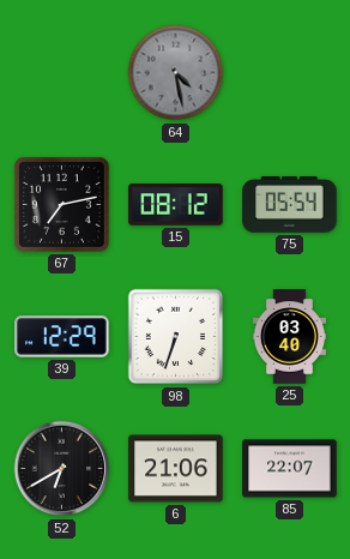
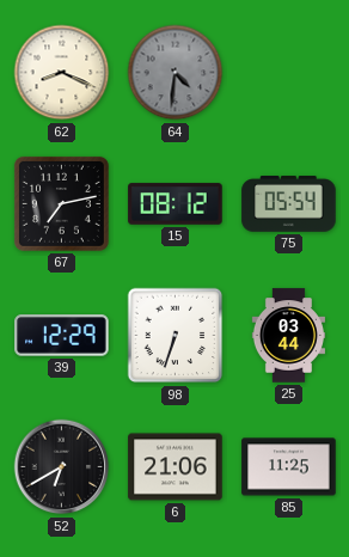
62: none -> 8:19
64: 4:28 -> 4:31
25: 03:40 -> 03:44
85: 22:07 -> 11:25
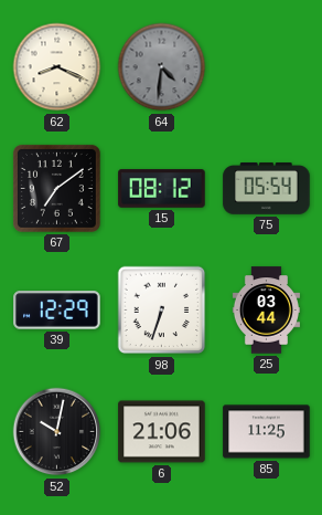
67: 7:13 -> 7:09
52: 6:40 -> 10:02
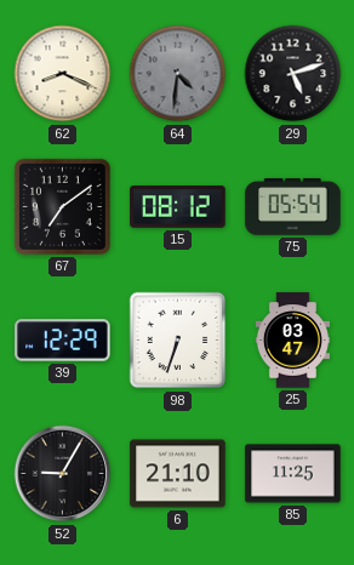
29: none -> 5:12
25: 03:44 -> 03:47
52: 10:02 -> 9:05
6: 21:06 -> 21:10
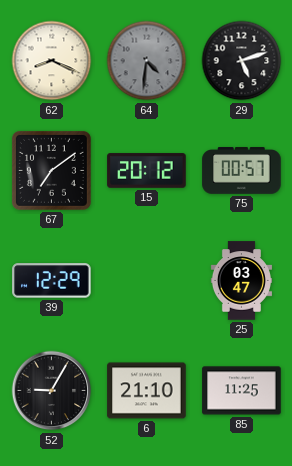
15: 08:12 -> 20:12
75: 05:54 -> 00:57
98: 6:33 -> none
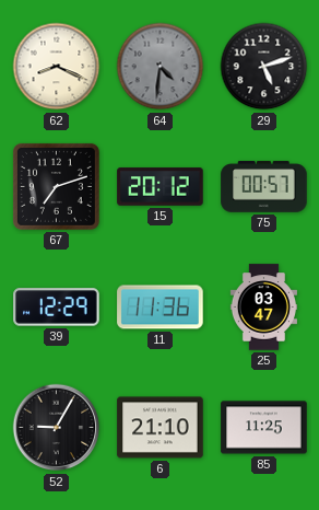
67: 7:09 -> 7:12
11: none -> 11:36
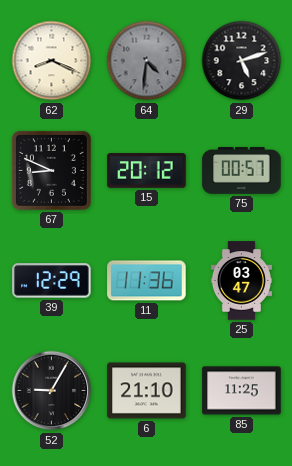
67: 7:12 -> 8:49
